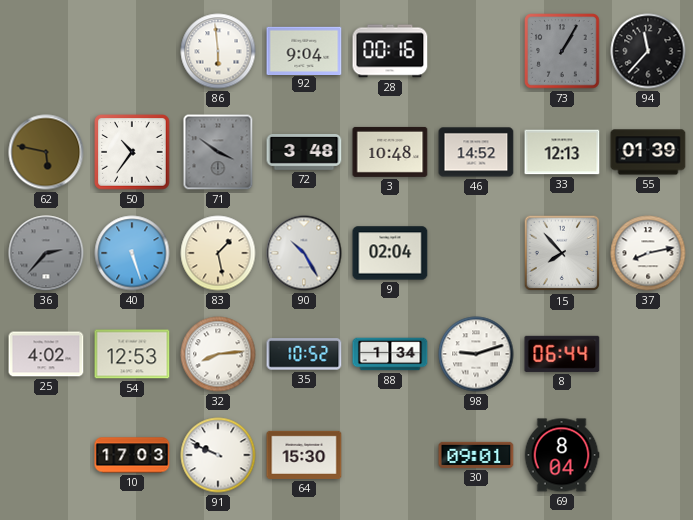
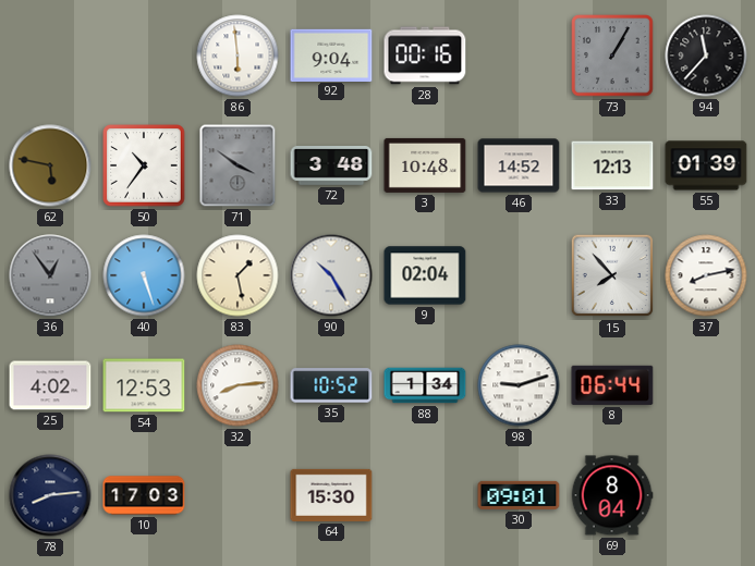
36: 2:37 -> 12:54
78: none -> 8:14
91: 9:49 -> none
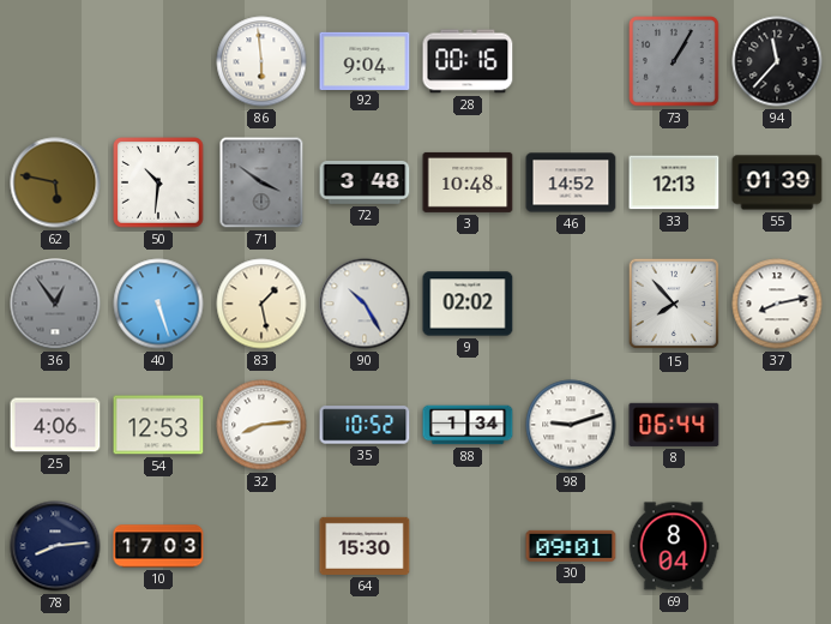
50: 10:36 -> 10:31
9: 02:04 -> 02:02
25: 4:02 -> 4:06
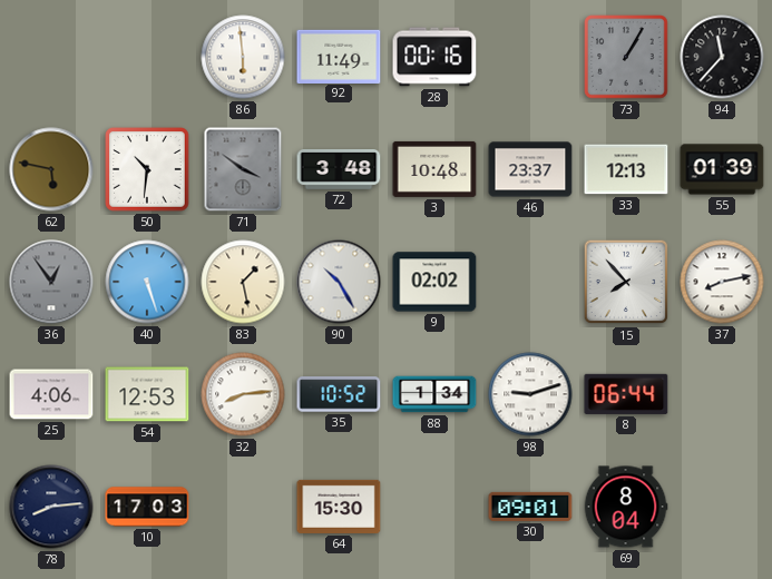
92: 9:04 -> 11:49
46: 14:52 -> 23:37
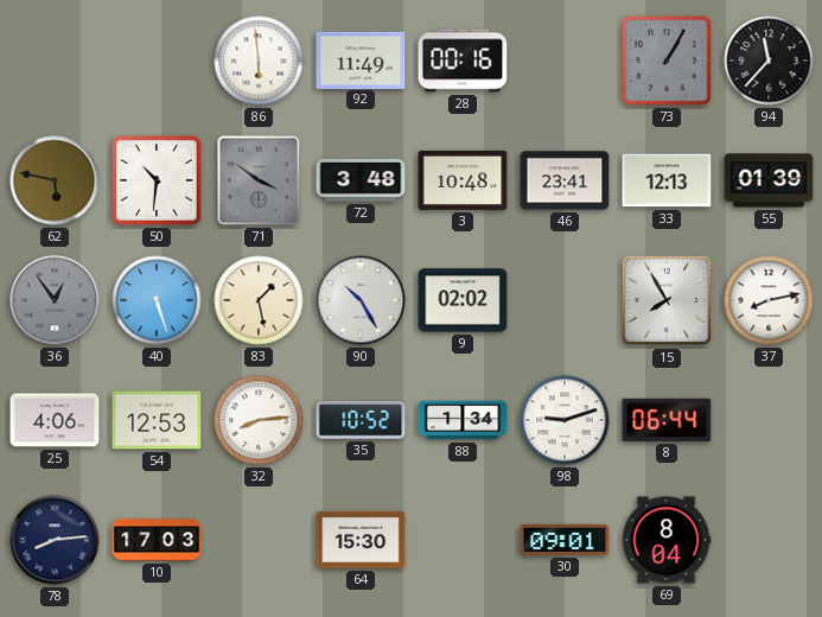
46: 23:37 -> 23:41
15: 7:53 -> 7:55
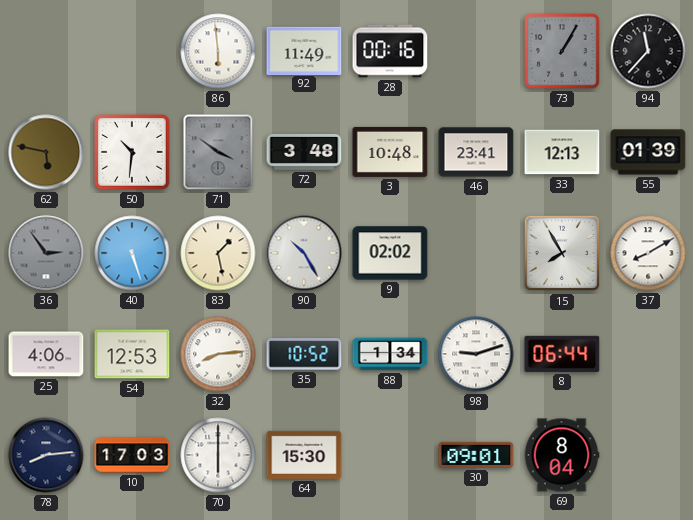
36: 12:54 -> 2:54
37: 8:13 -> 8:10
70: none -> 6:00
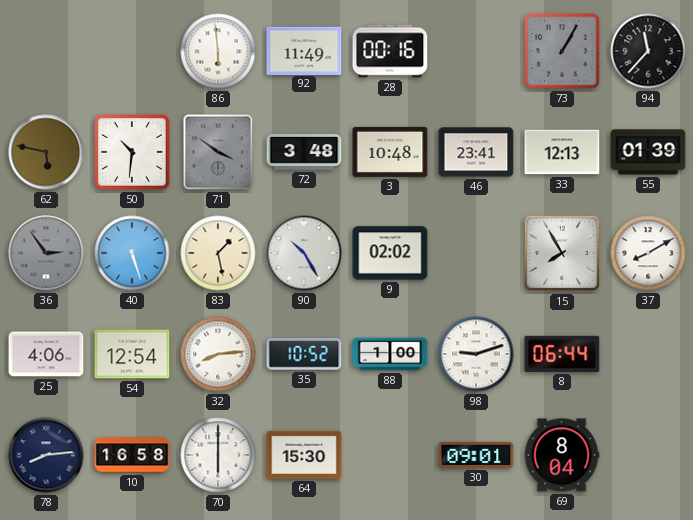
54: 12:53 -> 12:54
88: 1:34 -> 1:00
10: 17:03 -> 16:58
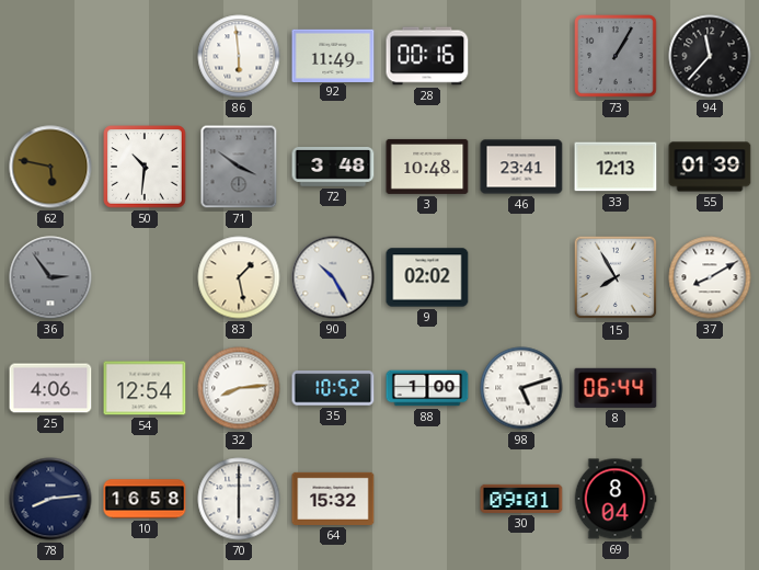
40: 5:27 -> none
98: 9:12 -> 5:12
64: 15:30 -> 15:32
